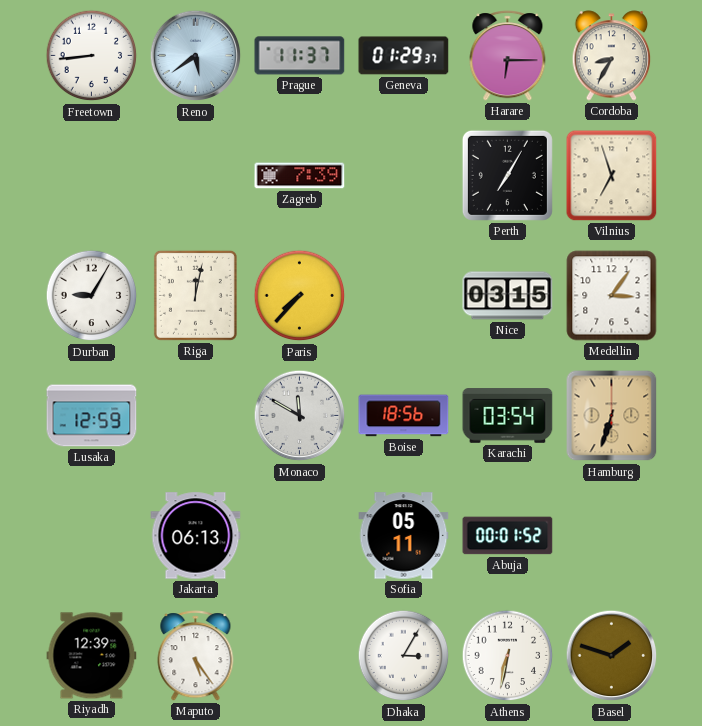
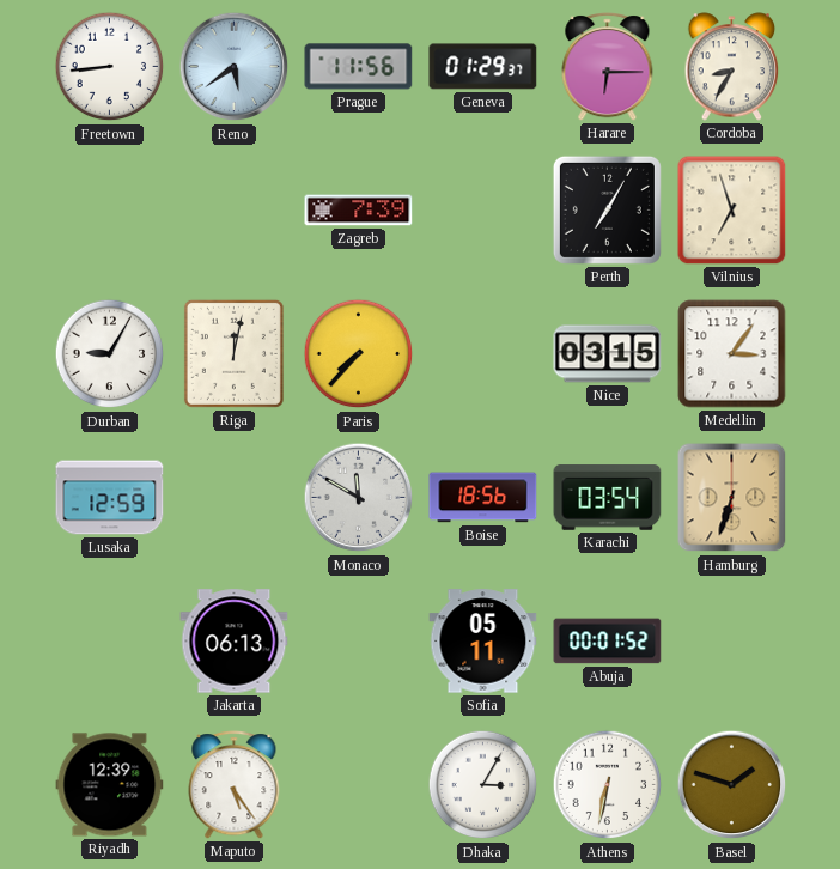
Prague: 11:37 -> 11:56
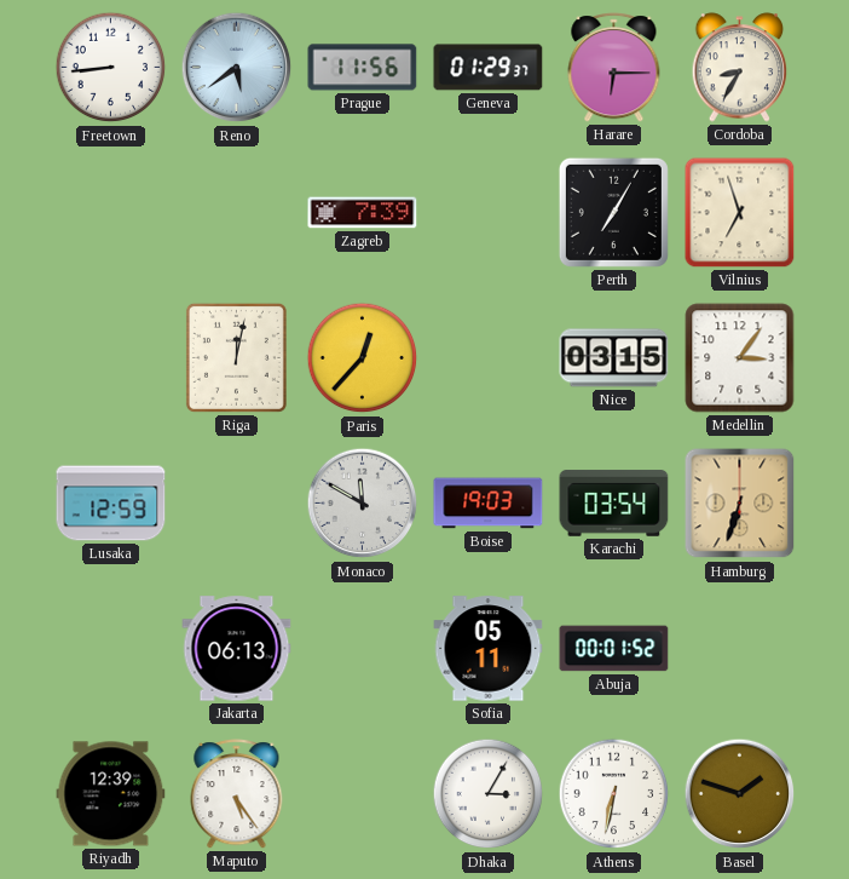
Durban: 9:05 -> none
Paris: 7:37 -> 12:37
Boise: 18:56 -> 19:03
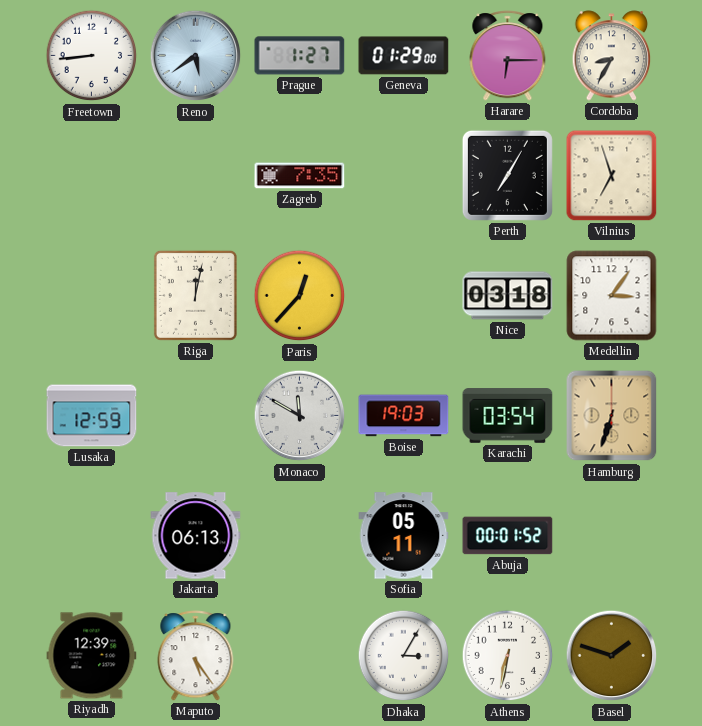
Prague: 11:56 -> 1:27
Geneva: 01:29:37 -> 01:29:00
Zagreb: 7:39 -> 7:35
Nice: 03:15 -> 03:18
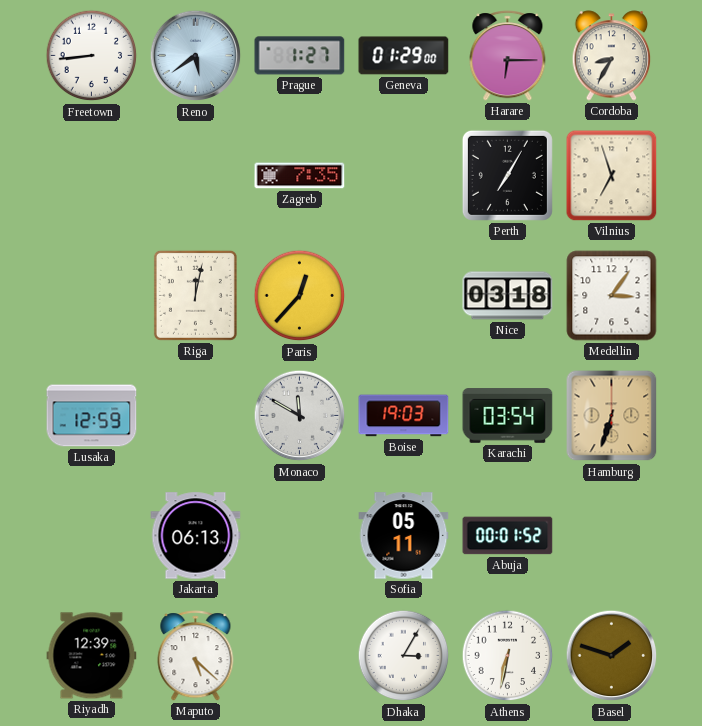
Maputo: 5:24 -> 5:22
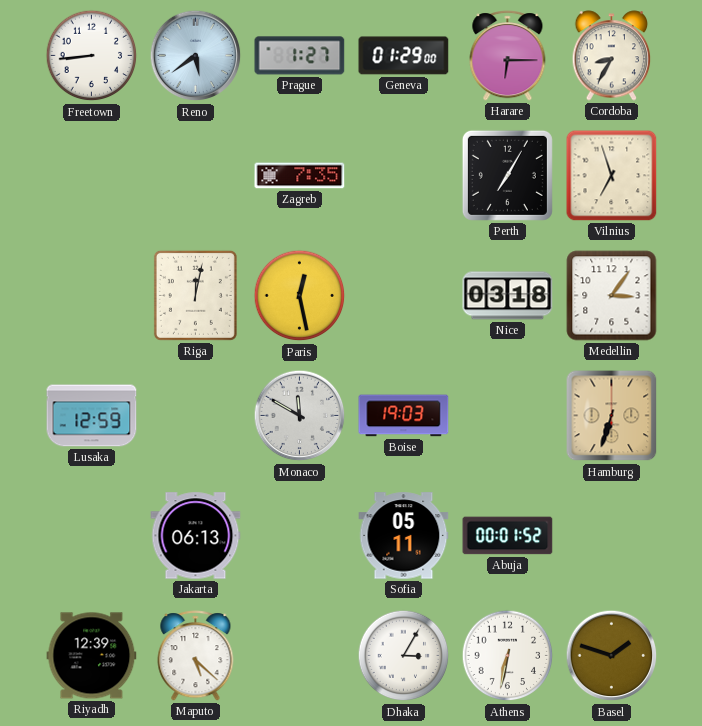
Paris: 12:37 -> 12:28
Karachi: 03:54 -> none
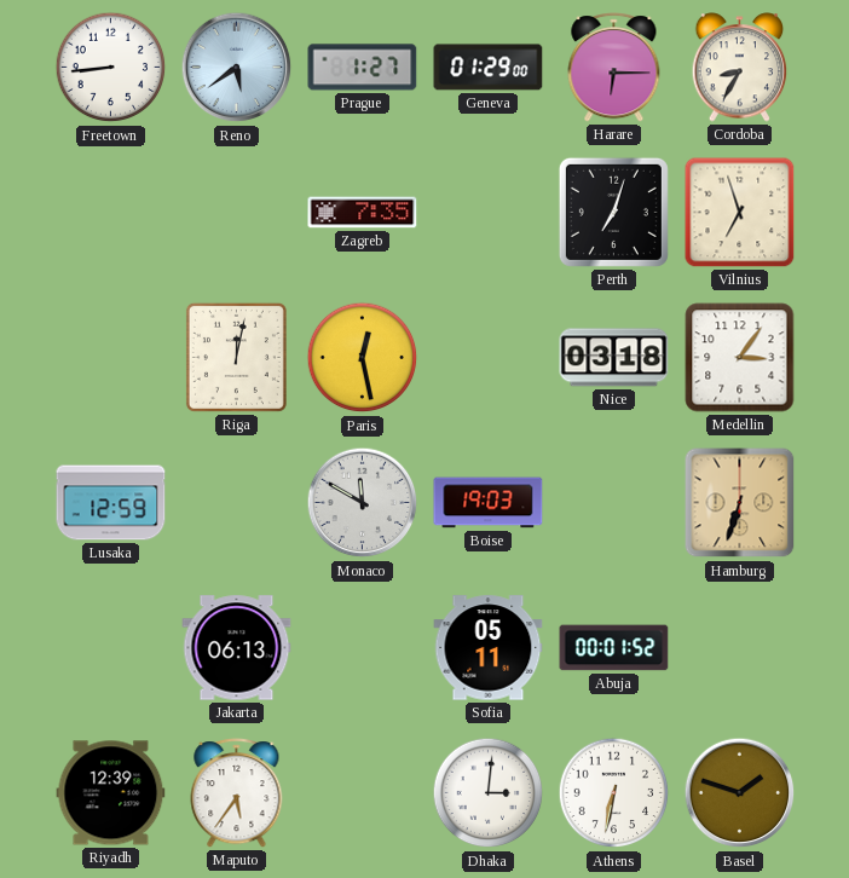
Perth: 7:05 -> 7:03
Maputo: 5:22 -> 5:36
Dhaka: 3:05 -> 3:01
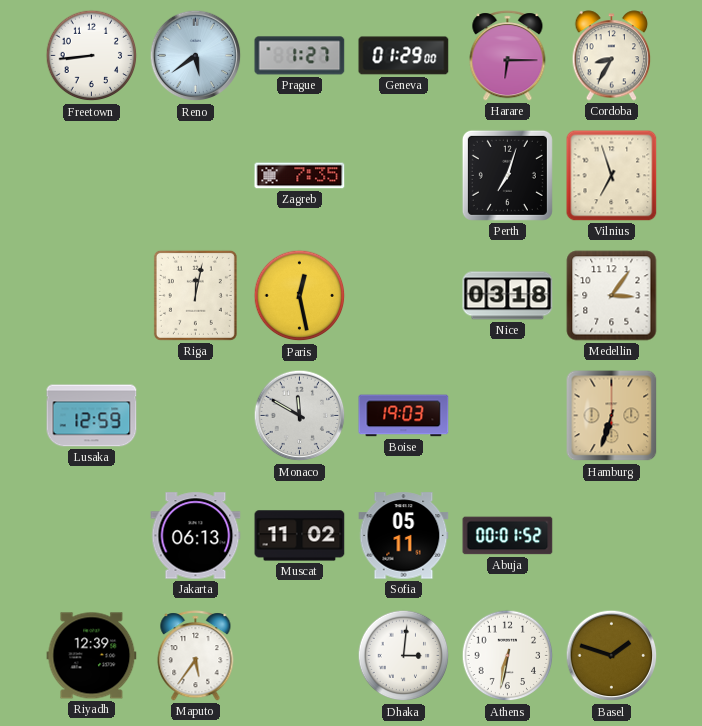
Muscat: none -> 11:02
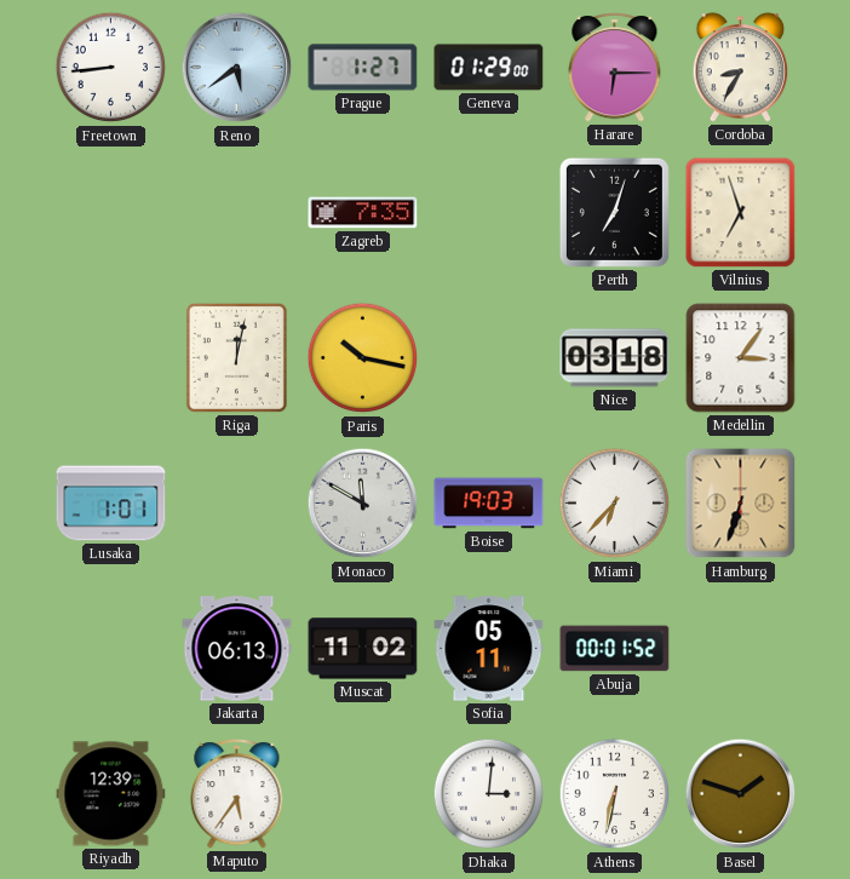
Paris: 12:28 -> 10:17
Lusaka: 12:59 -> 1:01
Miami: none -> 6:37
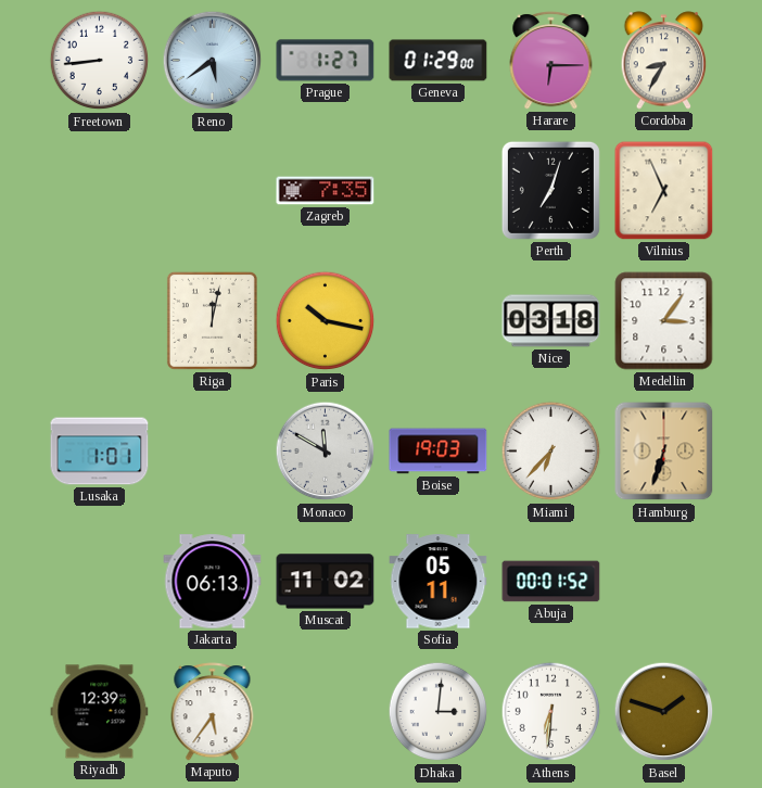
Vilnius: 6:57 -> 6:56
Athens: 6:32 -> 6:31
